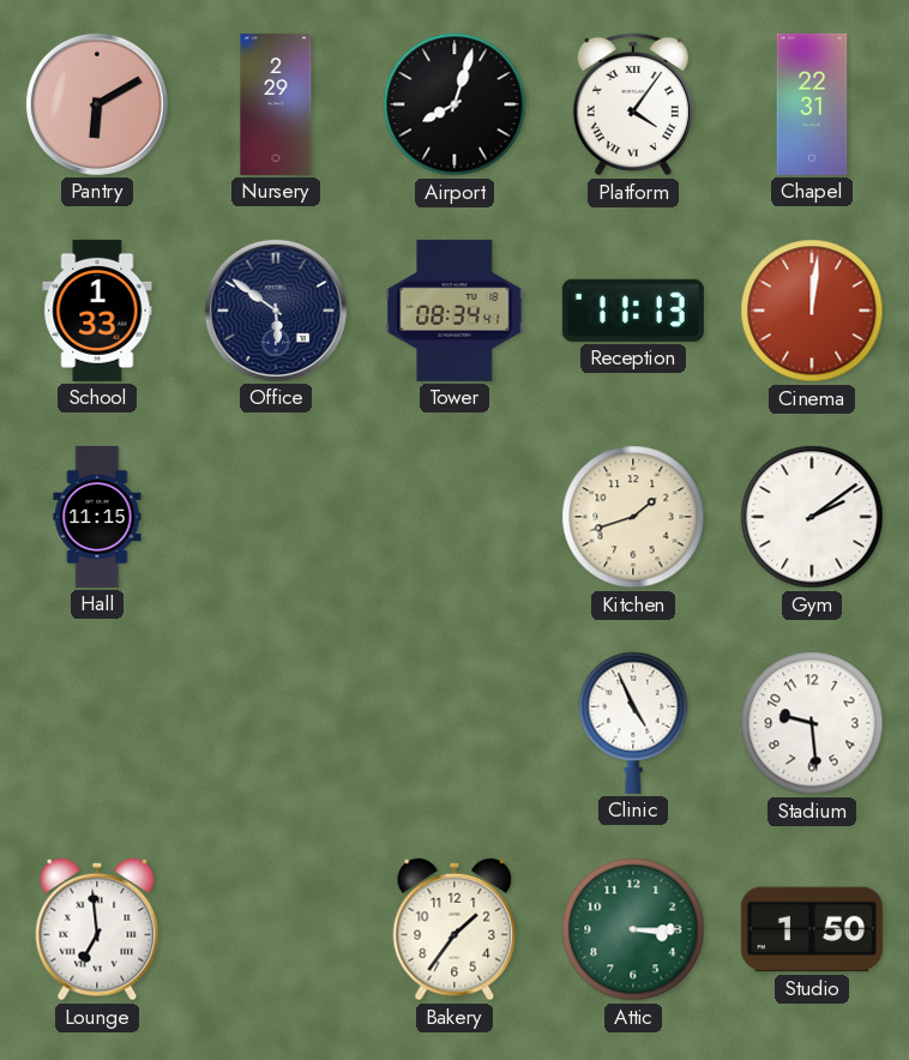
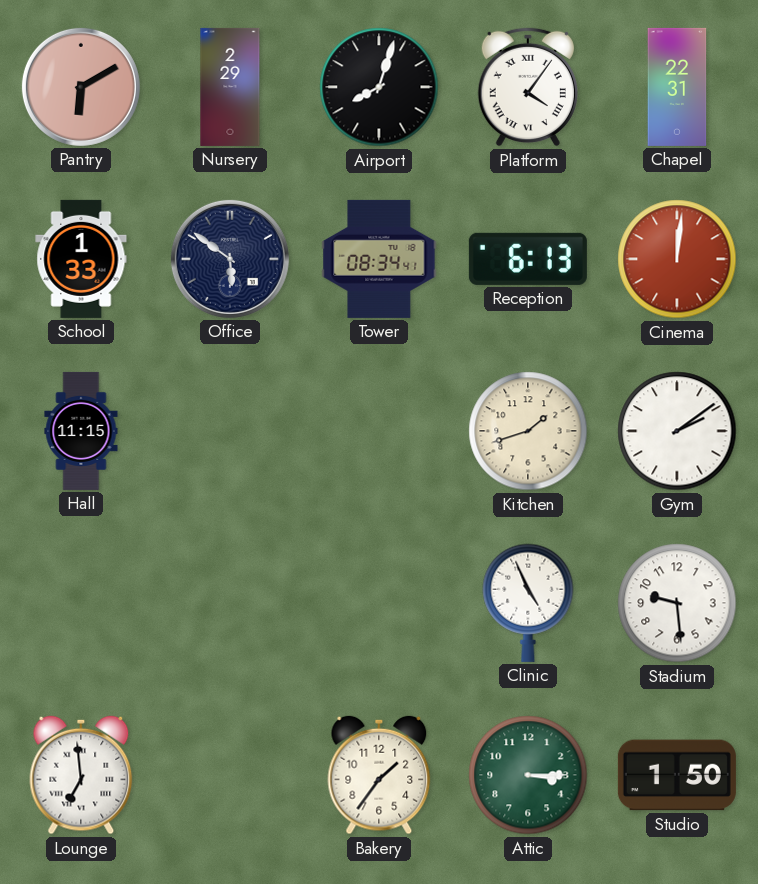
Reception: 11:13 -> 6:13
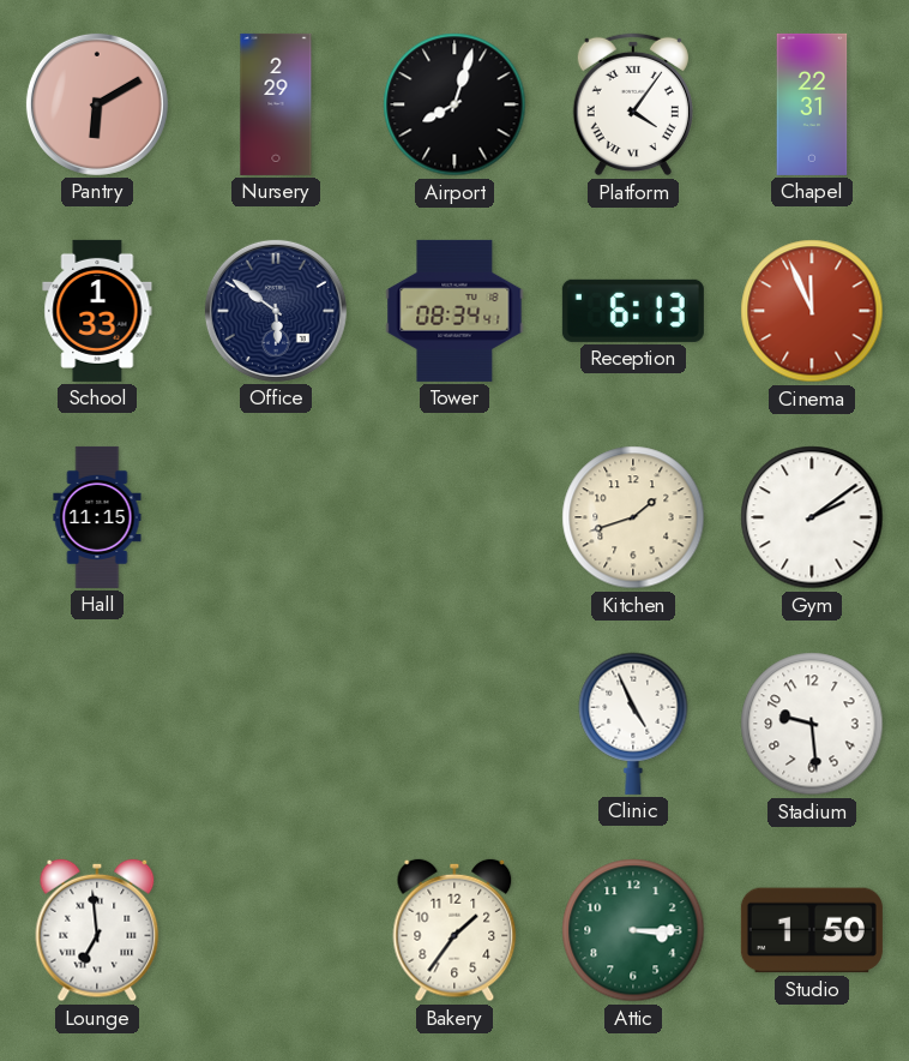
Cinema: 12:01 -> 11:56
